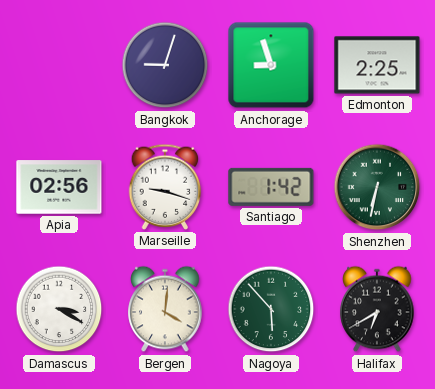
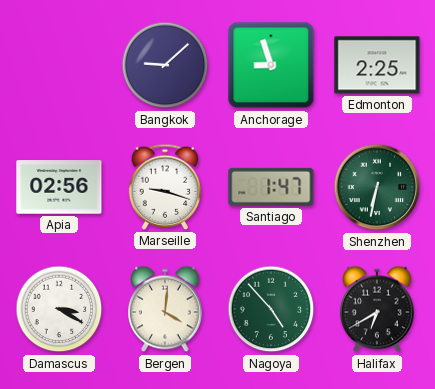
Bangkok: 9:03 -> 9:08
Santiago: 1:42 -> 1:47
Nagoya: 5:53 -> 4:53
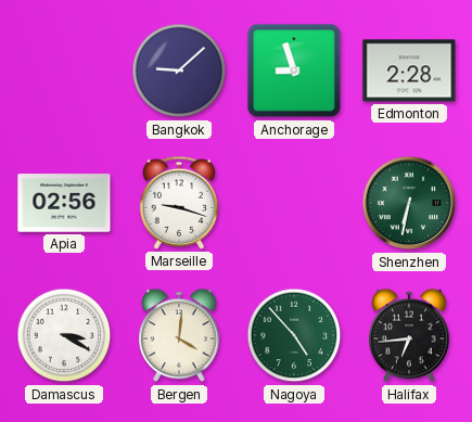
Edmonton: 2:25 -> 2:28
Santiago: 1:47 -> none
Halifax: 6:40 -> 6:44
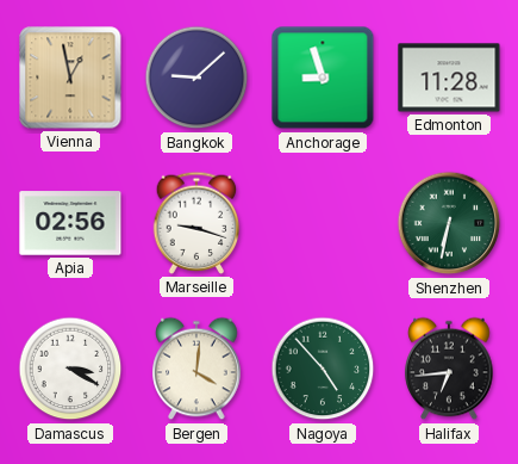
Vienna: none -> 12:58
Edmonton: 2:28 -> 11:28
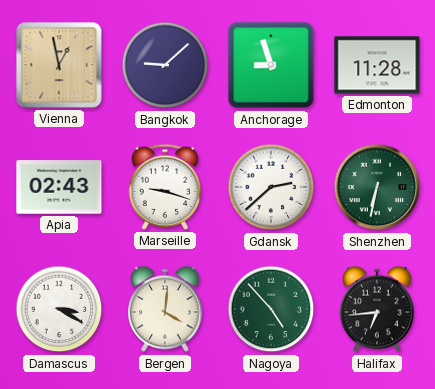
Apia: 02:56 -> 02:43
Gdansk: none -> 2:38
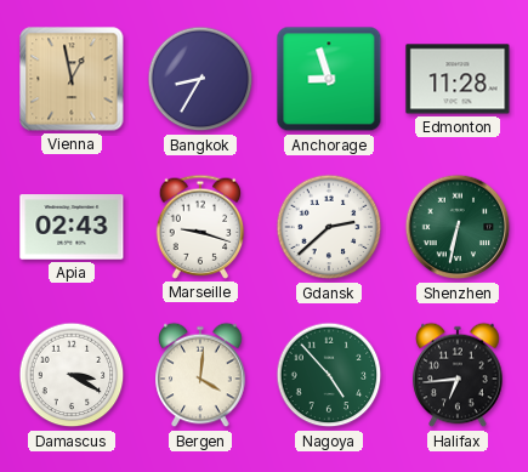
Bangkok: 9:08 -> 8:35
